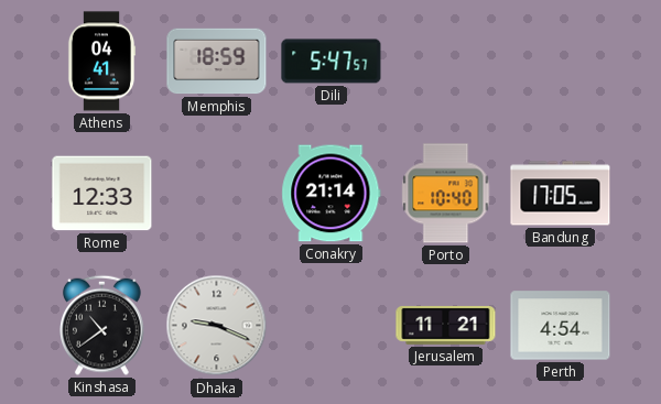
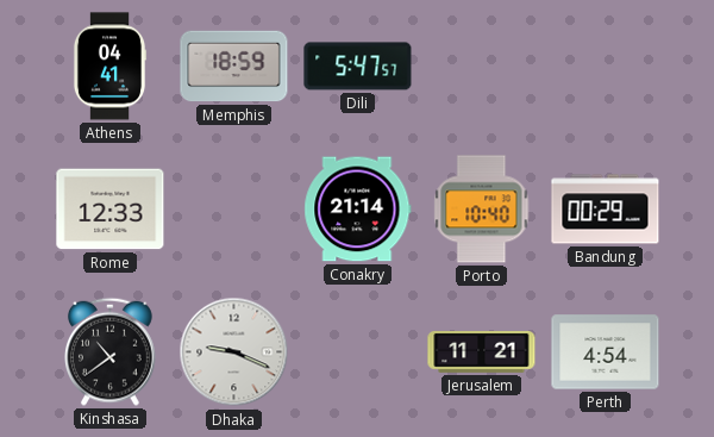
Bandung: 17:05 -> 00:29
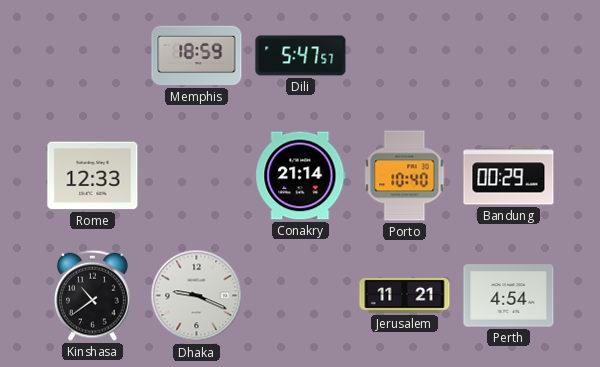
Athens: 04:41 -> none
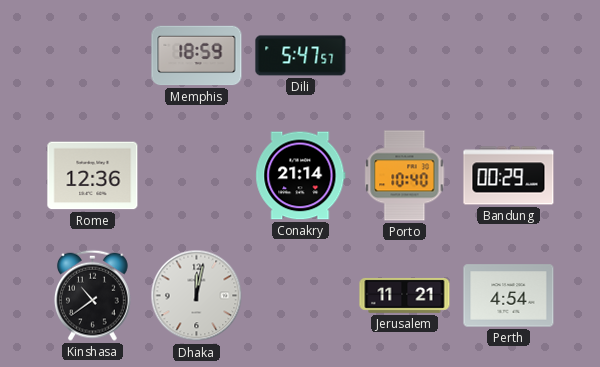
Rome: 12:33 -> 12:36
Dhaka: 9:19 -> 12:02
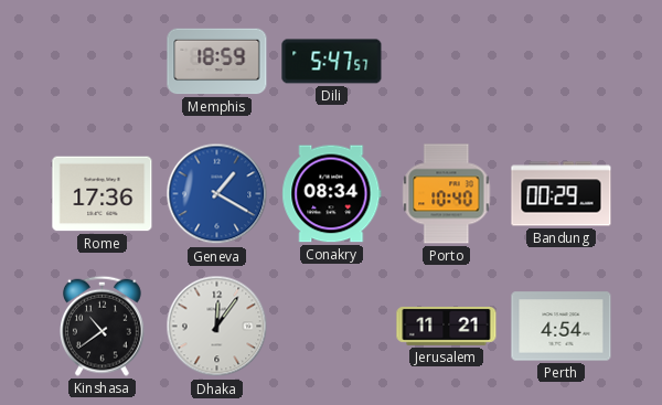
Rome: 12:36 -> 17:36
Geneva: none -> 1:20
Conakry: 21:14 -> 08:34
Dhaka: 12:02 -> 12:06
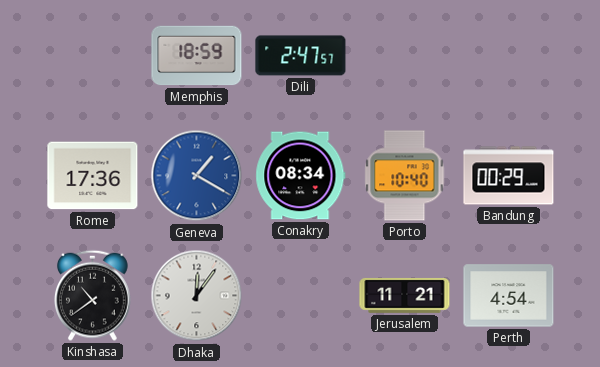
Dili: 5:47 -> 2:47
